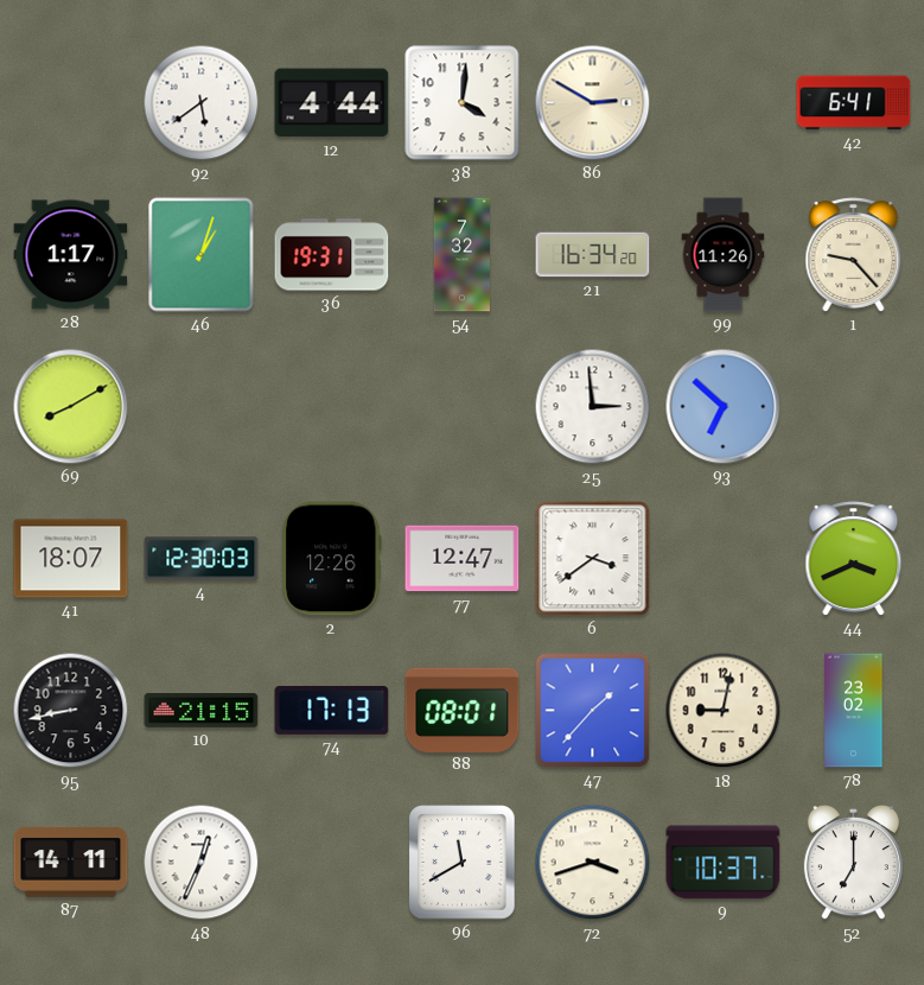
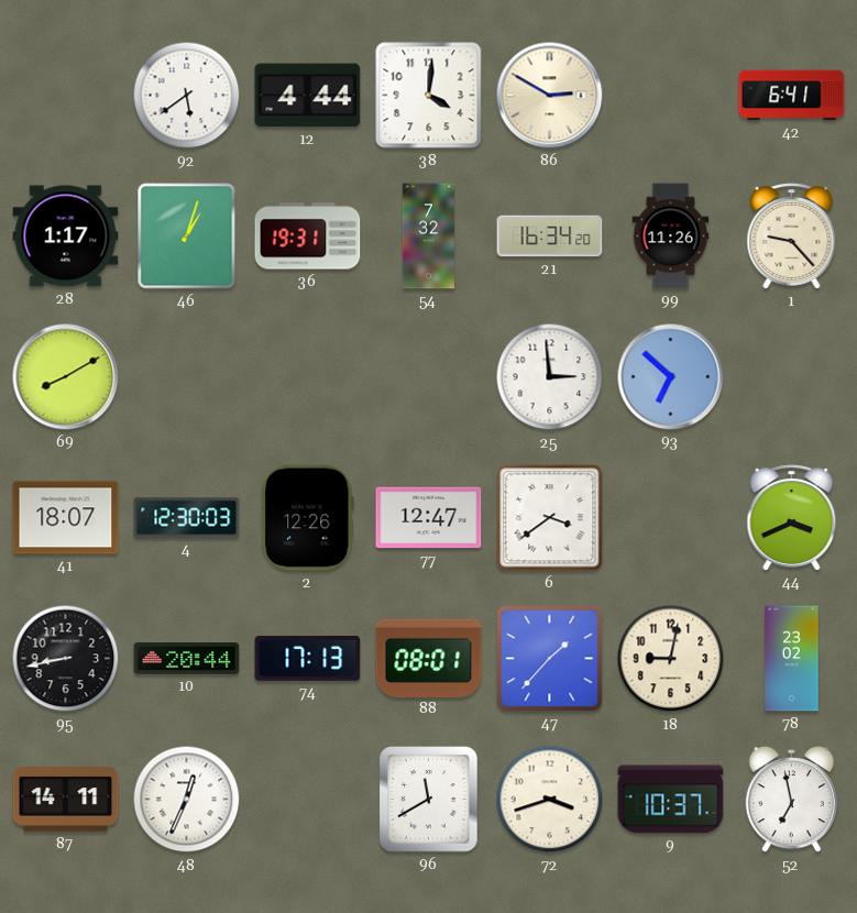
10: 21:15 -> 20:44
52: 7:00 -> 6:58
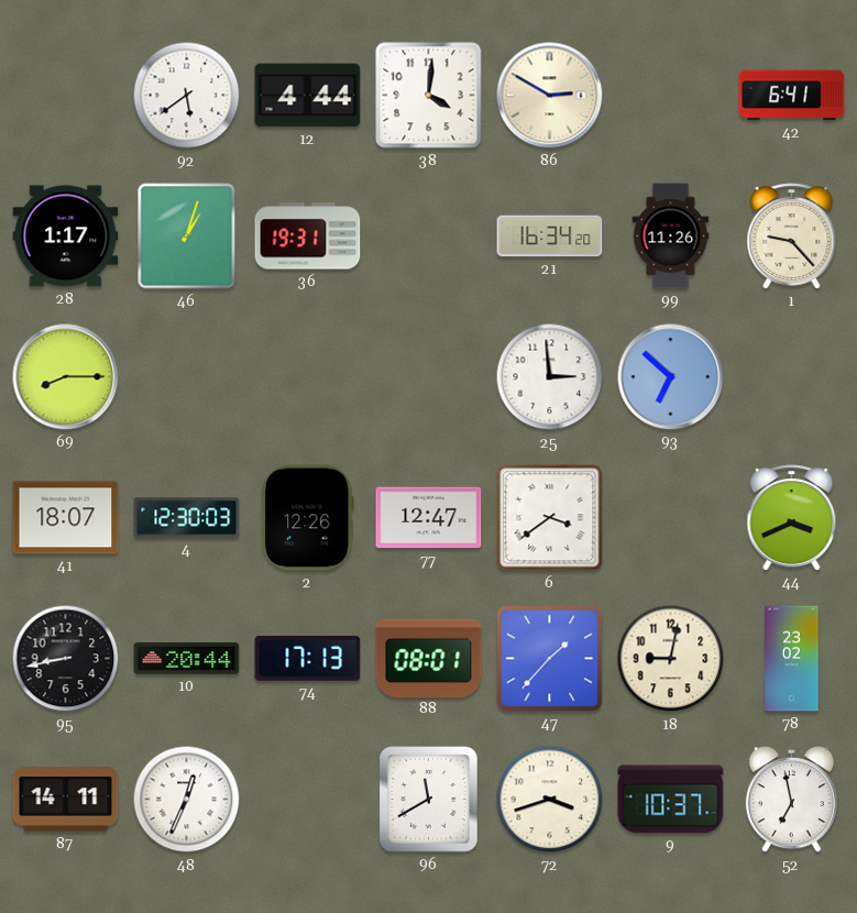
54: 7:32 -> none
69: 8:10 -> 8:15
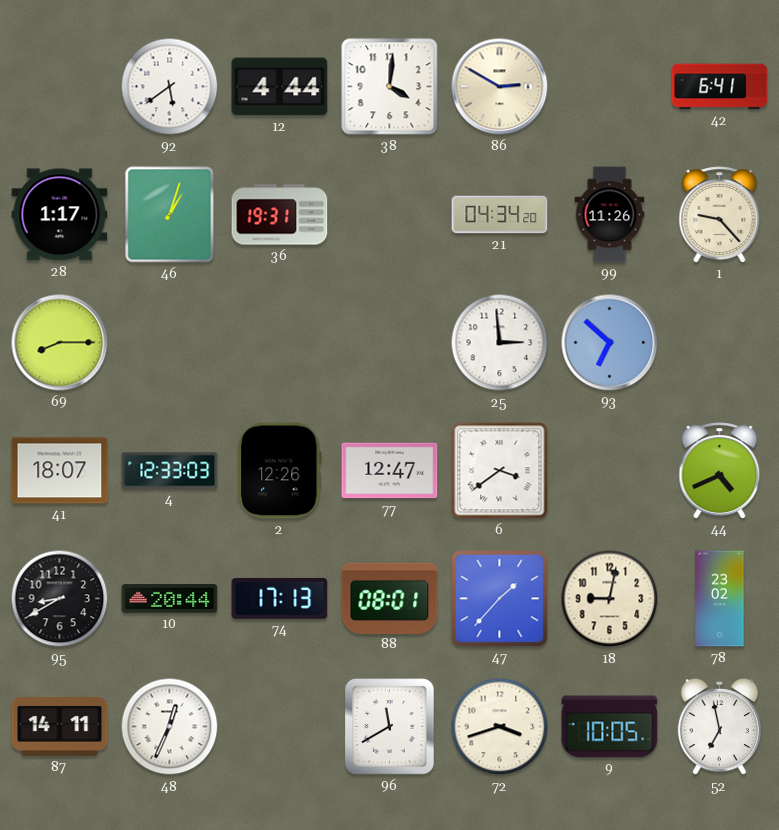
21: 16:34 -> 04:34
4: 12:30 -> 12:33
44: 3:41 -> 4:41
95: 8:43 -> 8:40
9: 10:37 -> 10:05
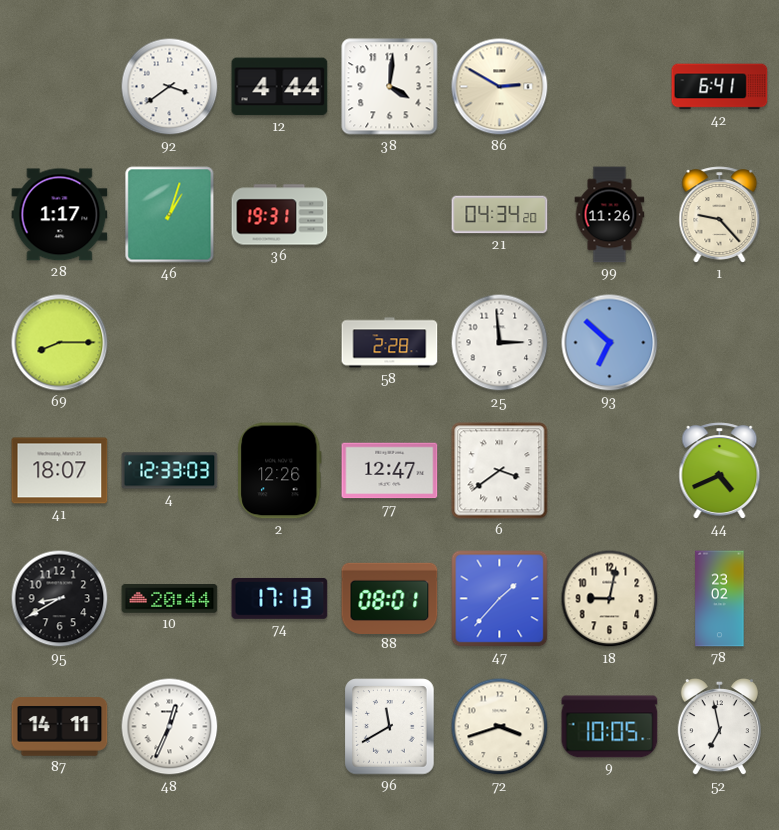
92: 5:39 -> 3:39
58: none -> 2:28
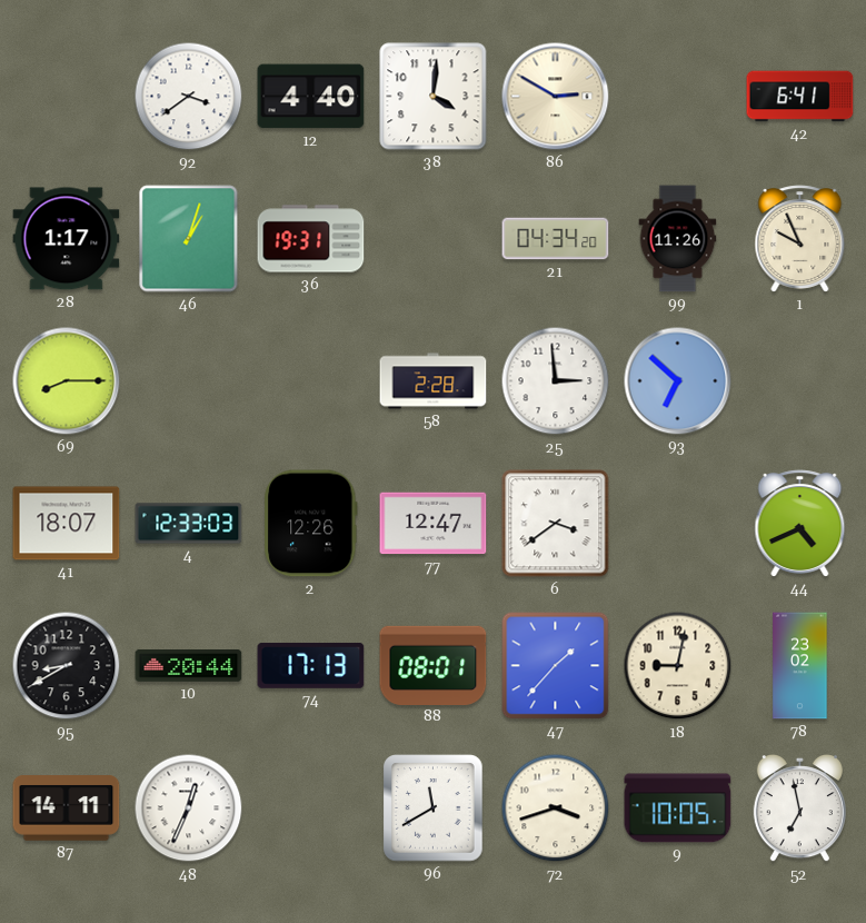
12: 4:44 -> 4:40
1: 9:23 -> 9:56
